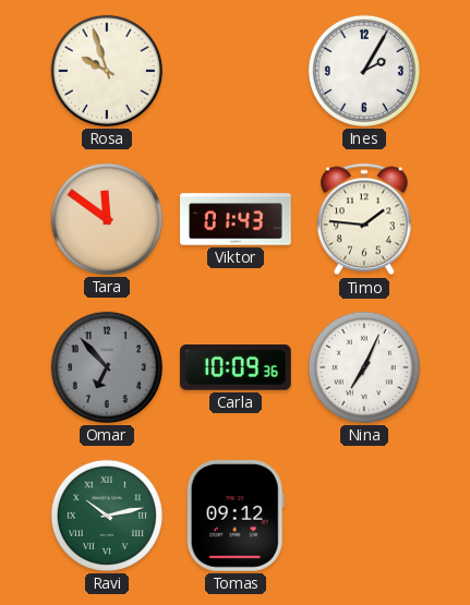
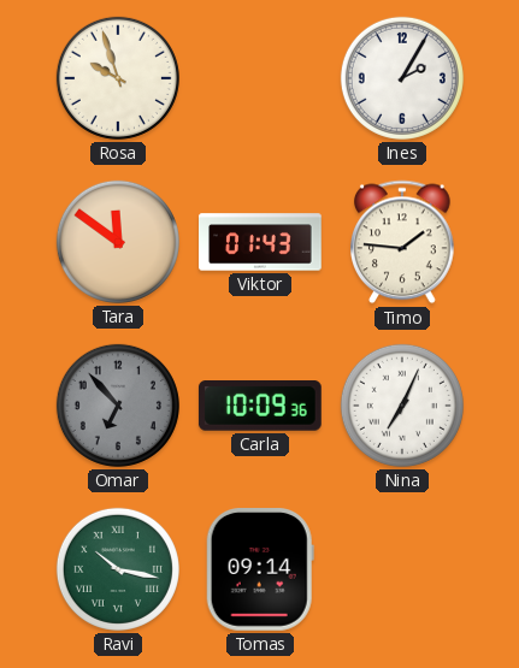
Ravi: 10:13 -> 10:17
Tomas: 09:12 -> 09:14
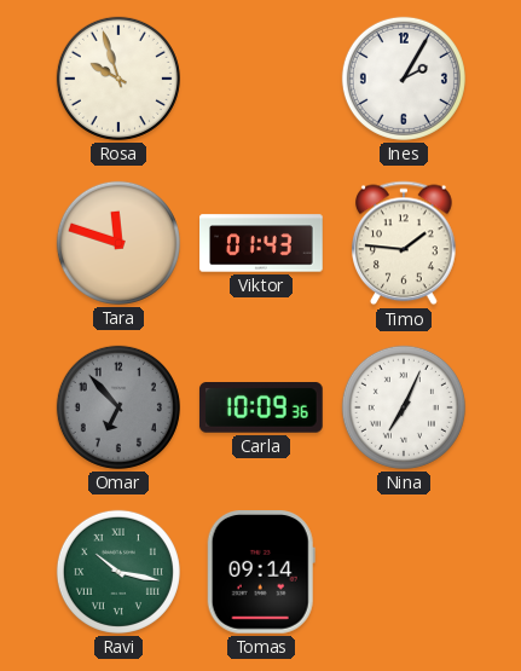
Tara: 11:51 -> 11:48
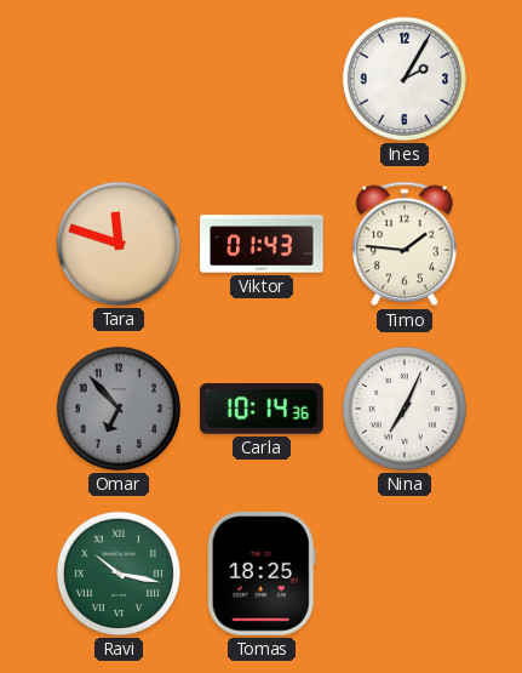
Rosa: 9:57 -> none
Carla: 10:09 -> 10:14
Tomas: 09:14 -> 18:25
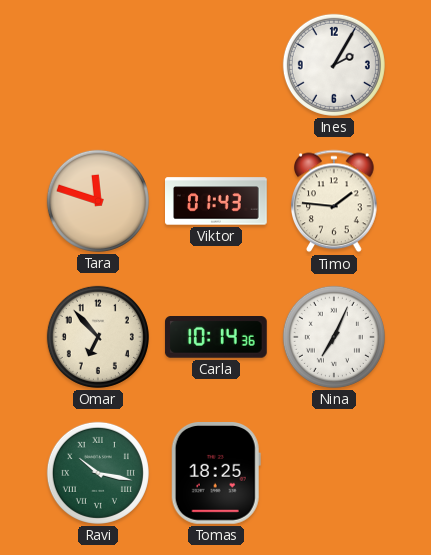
Omar dial: grey -> cream
